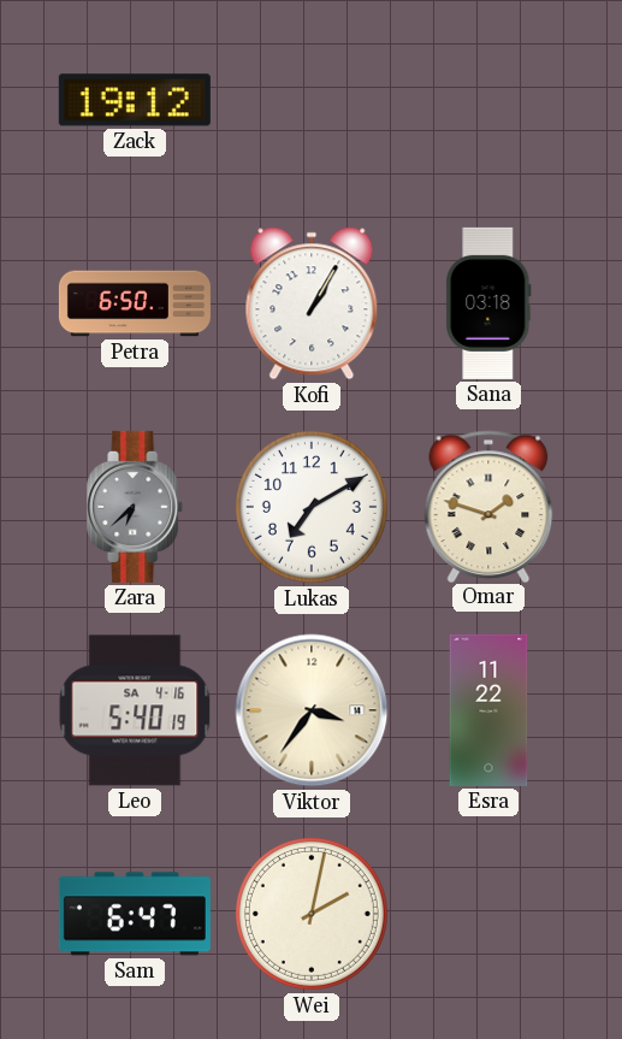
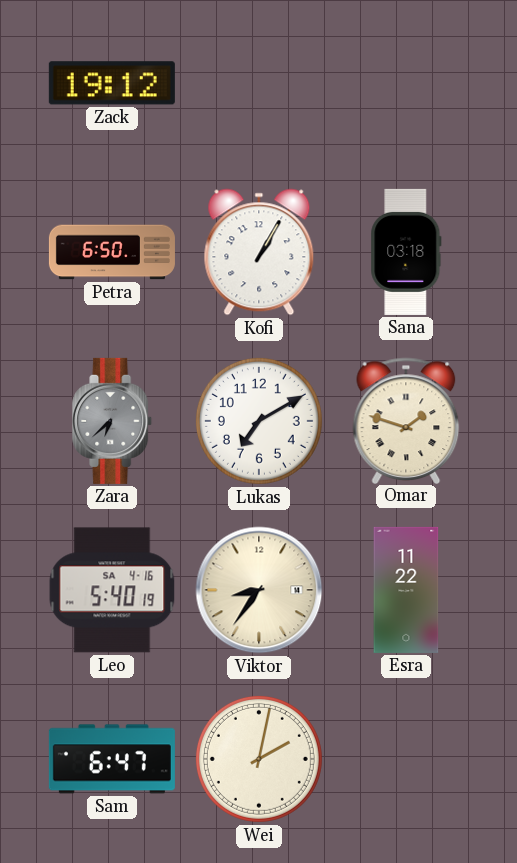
Viktor: 3:36 -> 8:36
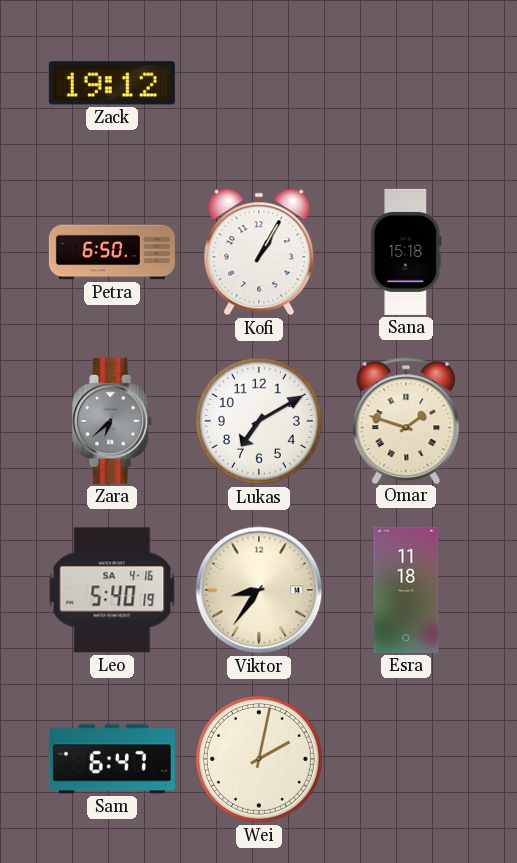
Sana: 03:18 -> 15:18
Esra: 11:22 -> 11:18
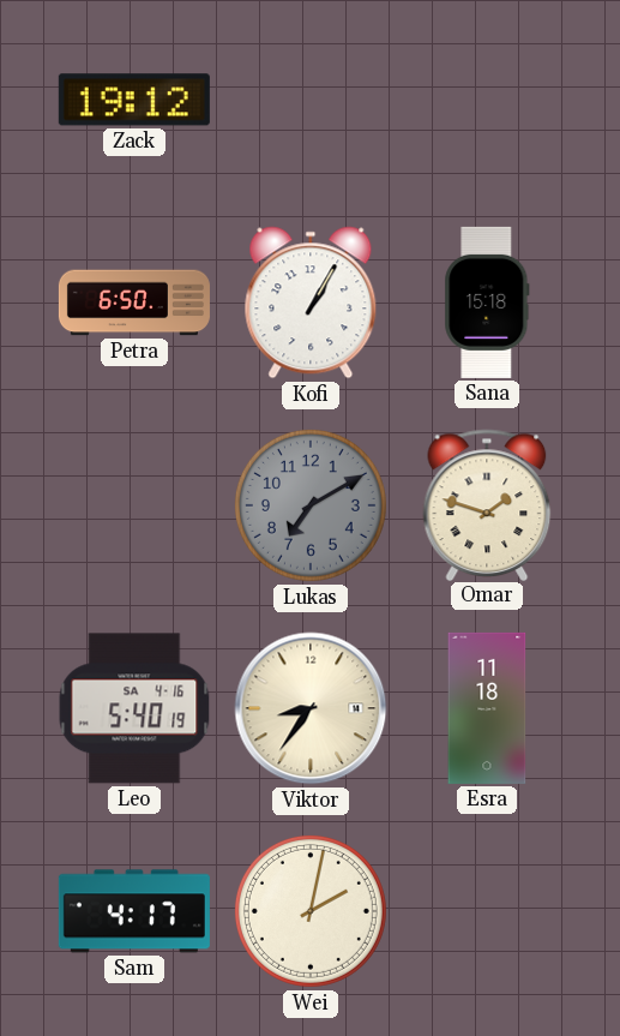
Zara: 6:38 -> none
Lukas dial: white -> grey
Sam: 6:47 -> 4:17
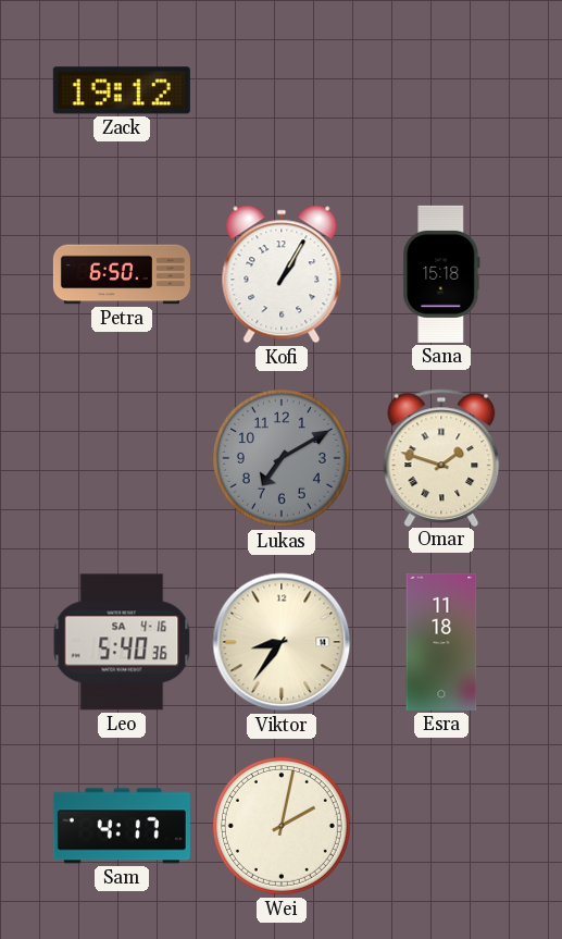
Leo: 5:40:19 -> 5:40:36
